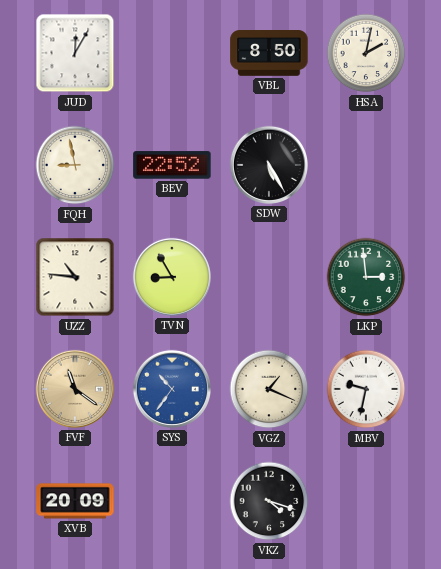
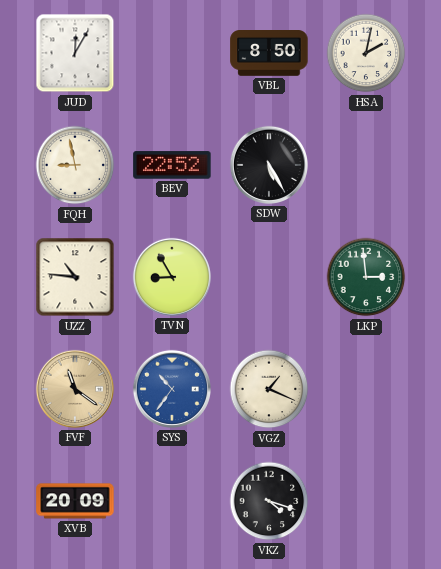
MBV: 9:32 -> none
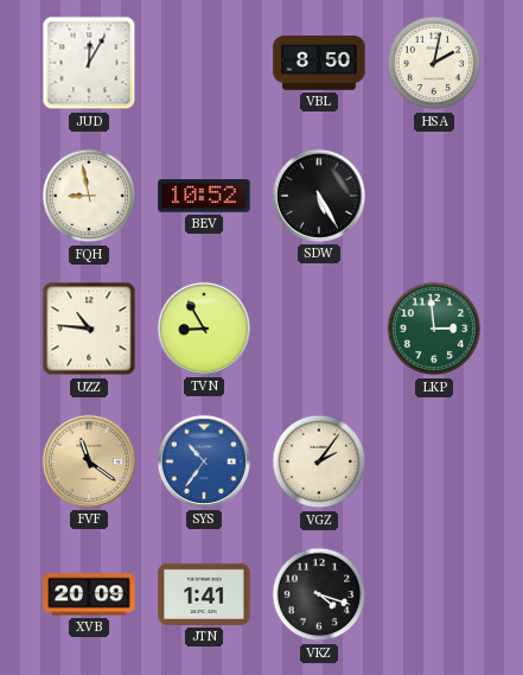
BEV: 22:52 -> 10:52
VGZ: 1:19 -> 2:06
JTN: none -> 1:41
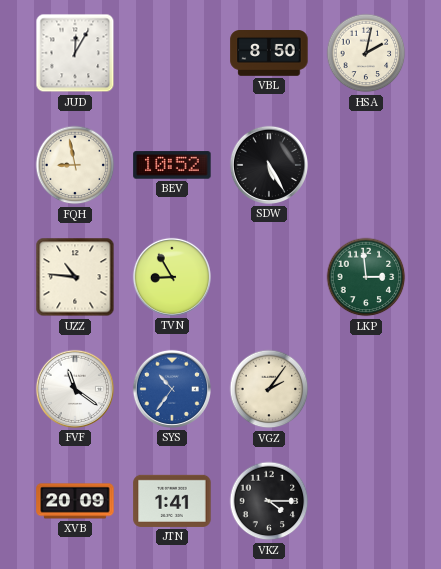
FVF dial: champagne -> white
VKZ: 4:18 -> 4:15
